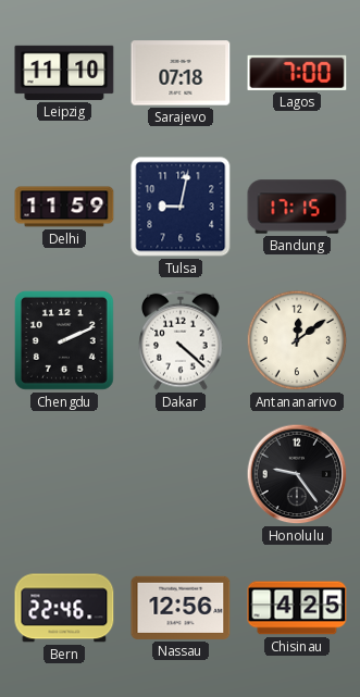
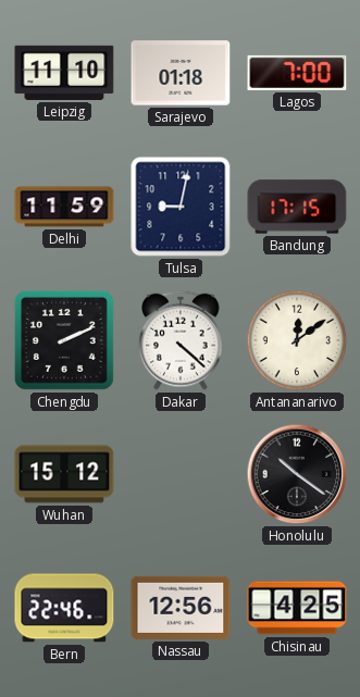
Sarajevo: 07:18 -> 01:18
Wuhan: none -> 15:12
Honolulu: 9:24 -> 10:21
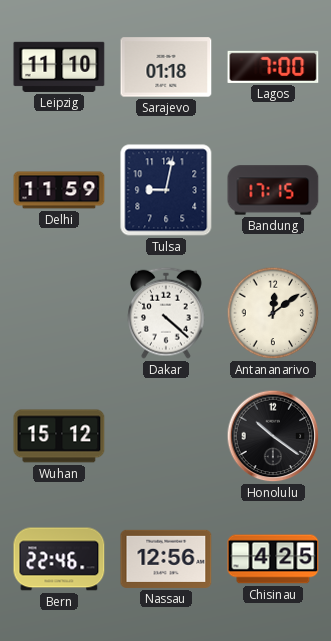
Chengdu: 2:11 -> none
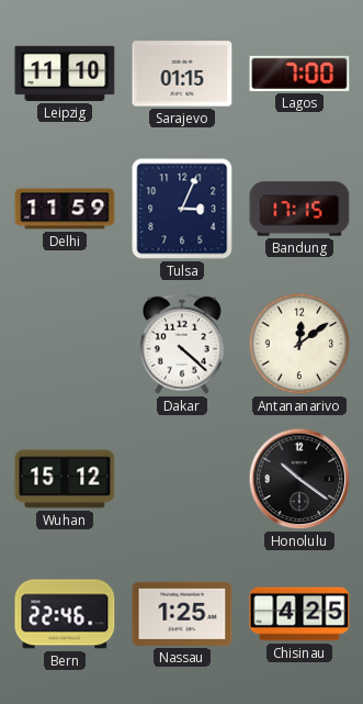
Sarajevo: 01:18 -> 01:15
Tulsa: 9:02 -> 3:04
Nassau: 12:56 -> 1:25
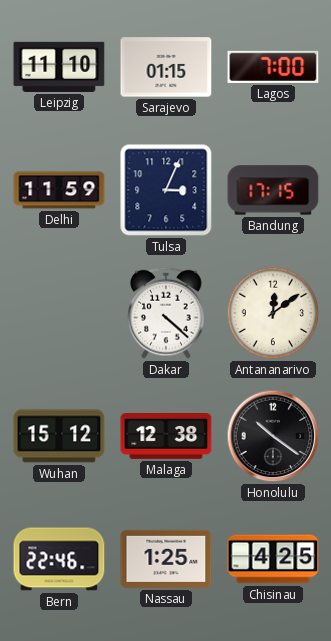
Malaga: none -> 12:38
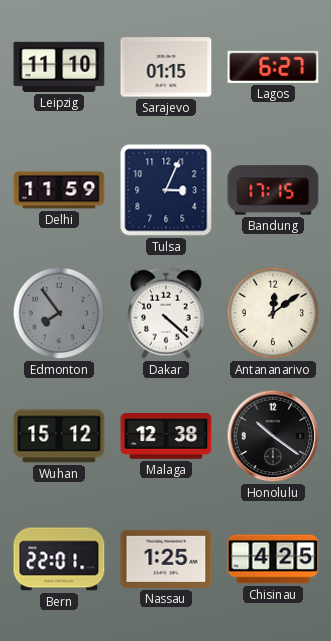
Lagos: 7:00 -> 6:27
Edmonton: none -> 7:54
Bern: 22:46 -> 22:01
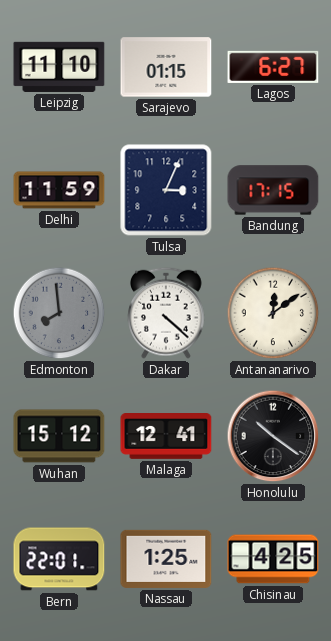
Edmonton: 7:54 -> 7:59
Malaga: 12:38 -> 12:41
